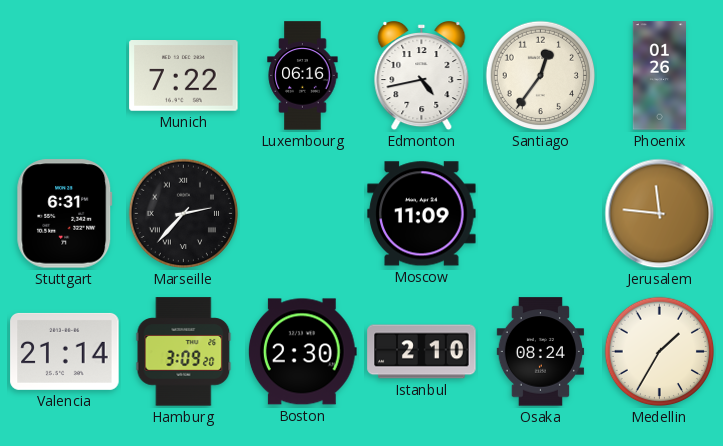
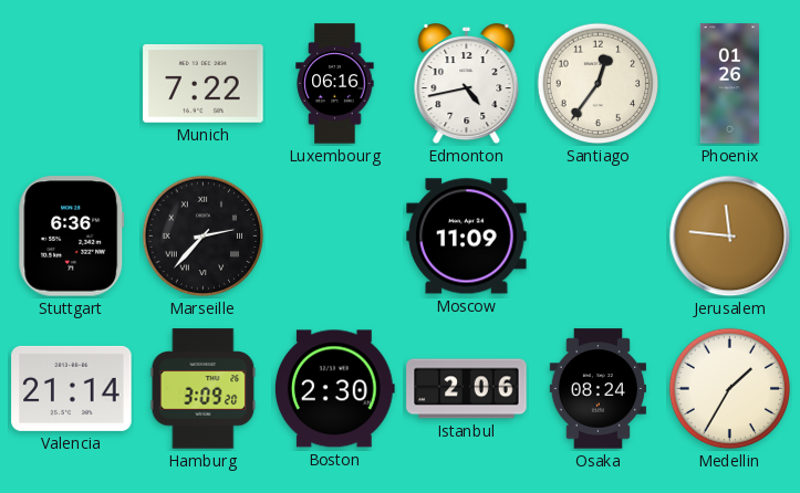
Stuttgart: 6:31 -> 6:36
Istanbul: 2:10 -> 2:06
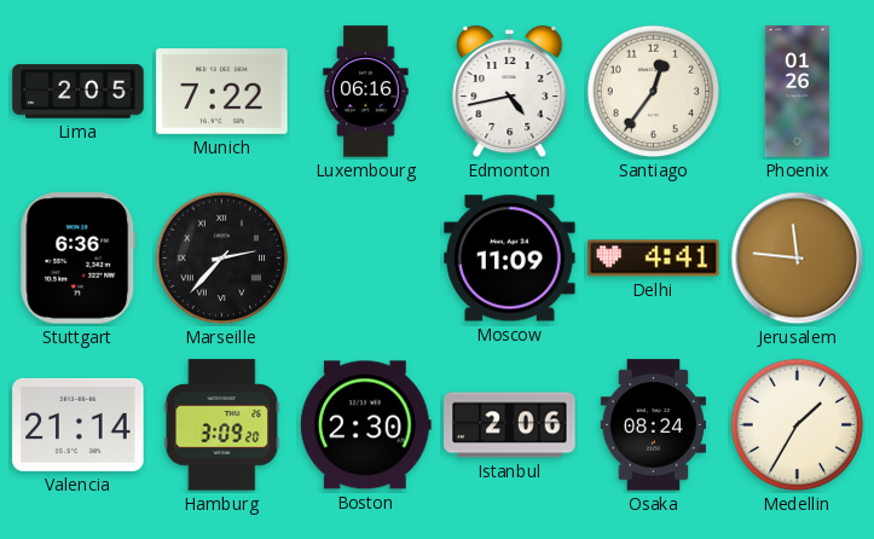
Lima: none -> 2:05
Delhi: none -> 4:41
